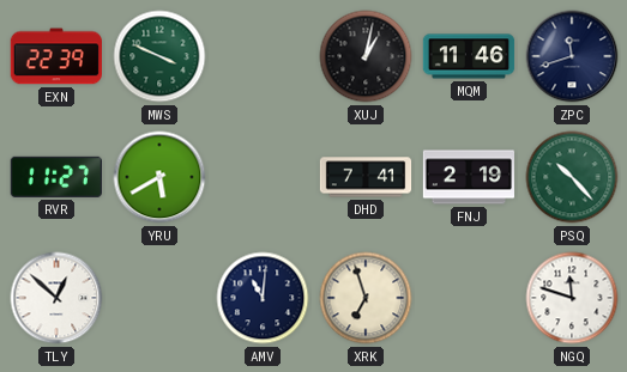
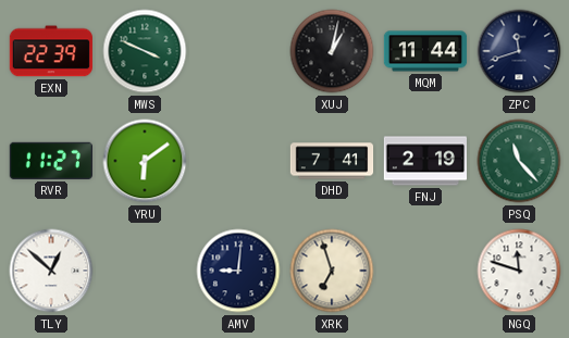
MQM: 11:46 -> 11:44
YRU: 5:40 -> 6:09
PSQ: 10:23 -> 11:23
AMV: 11:01 -> 9:01
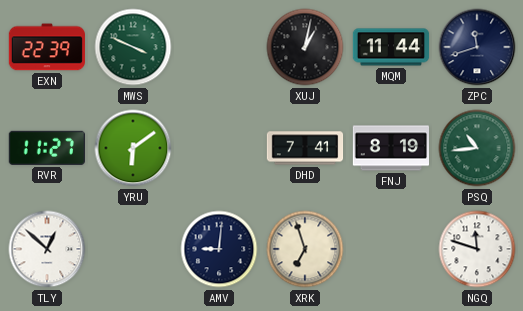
FNJ: 2:19 -> 8:19
PSQ: 11:23 -> 10:44
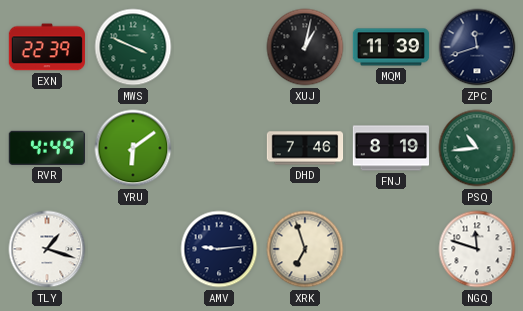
MQM: 11:44 -> 11:39
RVR: 11:27 -> 4:49
DHD: 7:41 -> 7:46
TLY: 12:52 -> 1:18
AMV: 9:01 -> 9:14
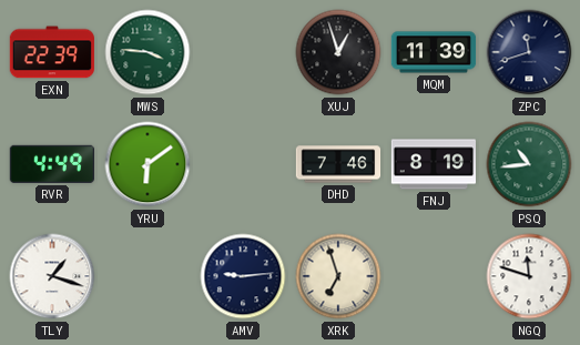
MWS: 3:49 -> 3:46
XUJ: 1:02 -> 12:57
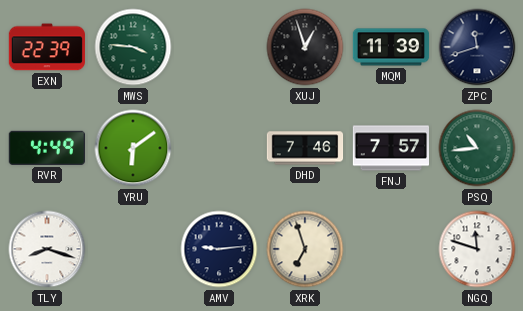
FNJ: 8:19 -> 7:57
TLY: 1:18 -> 8:18
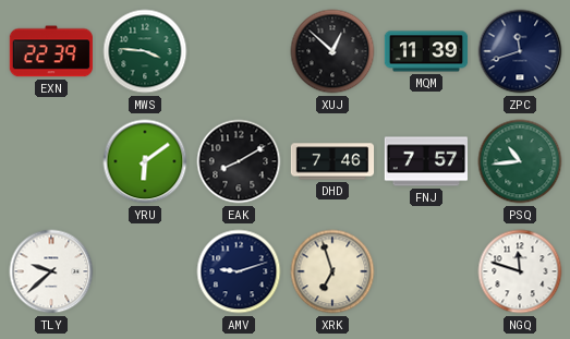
XUJ: 12:57 -> 12:52
RVR: 4:49 -> none
EAK: none -> 8:10
TLY: 8:18 -> 9:38
AMV: 9:14 -> 9:12
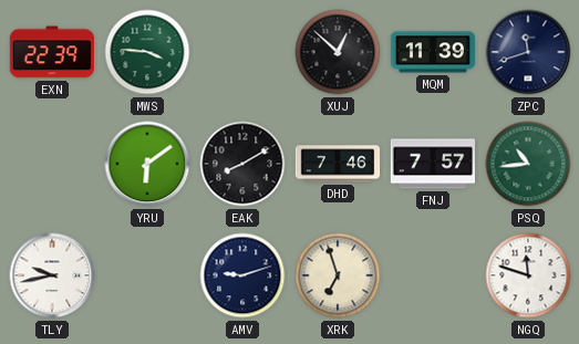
TLY: 9:38 -> 9:43
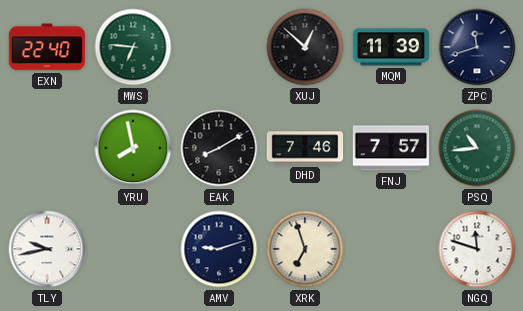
EXN: 22:39 -> 22:40
MWS: 3:46 -> 6:46
YRU: 6:09 -> 7:58
